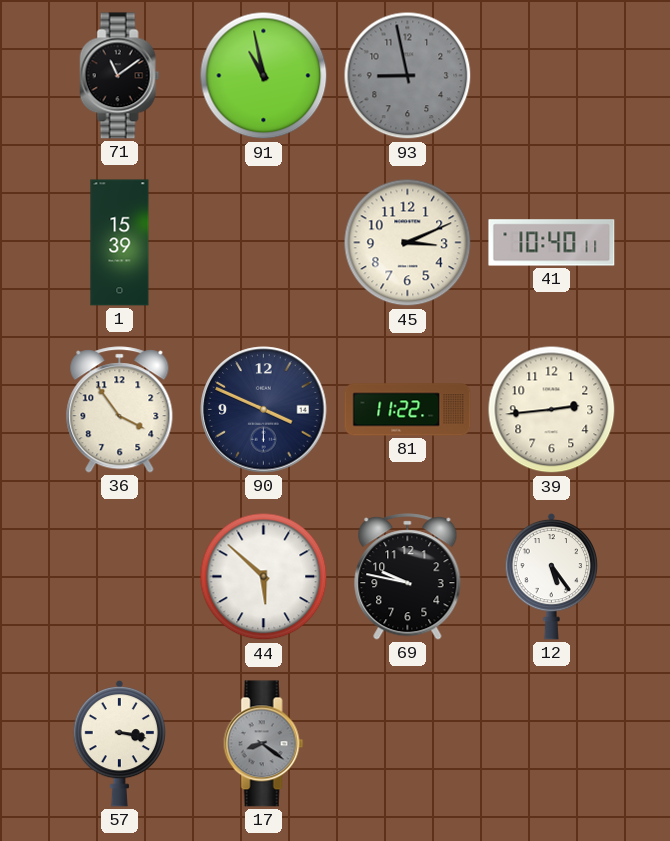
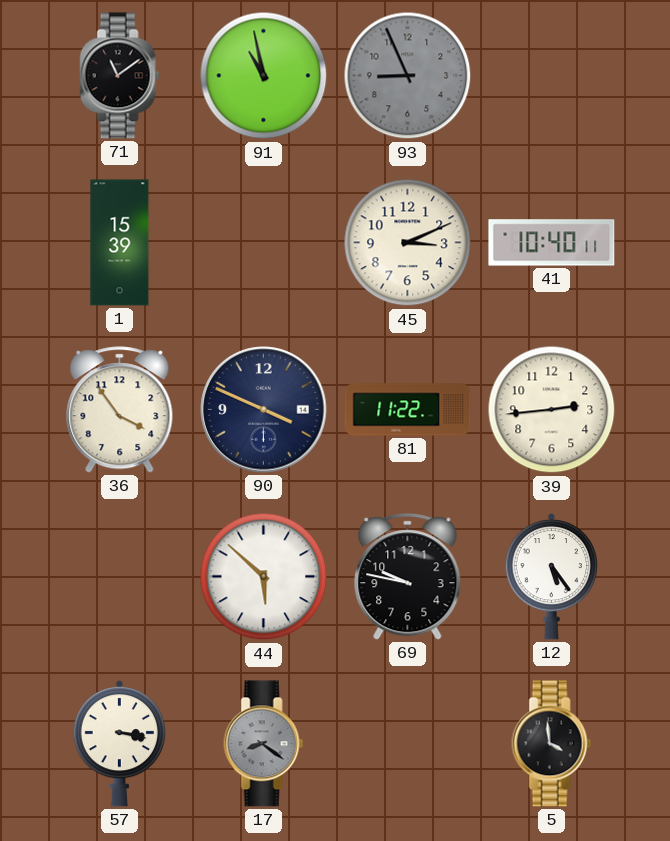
93: 8:58 -> 8:56
5: none -> 3:59
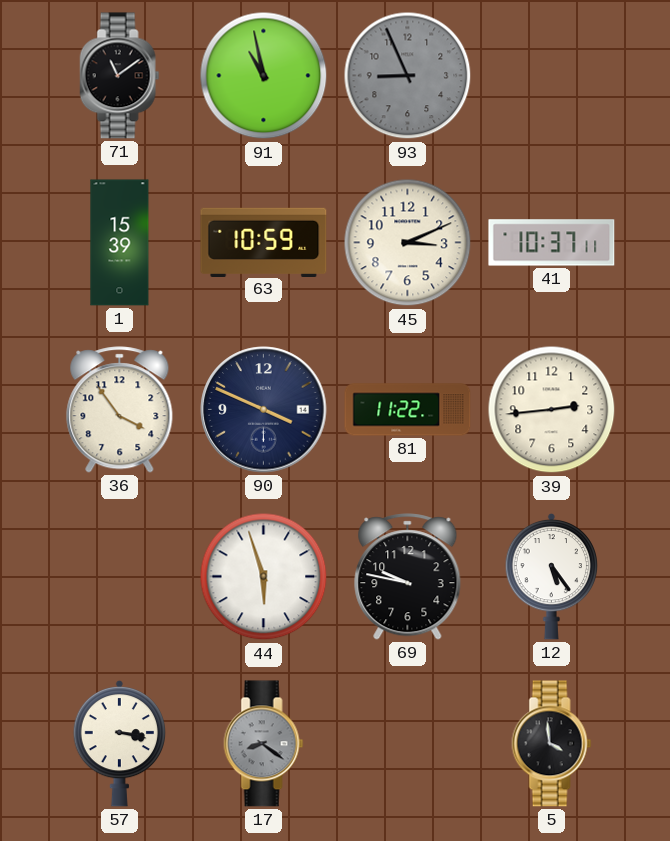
63: none -> 10:59
41: 10:40 -> 10:37
44: 5:52 -> 5:57
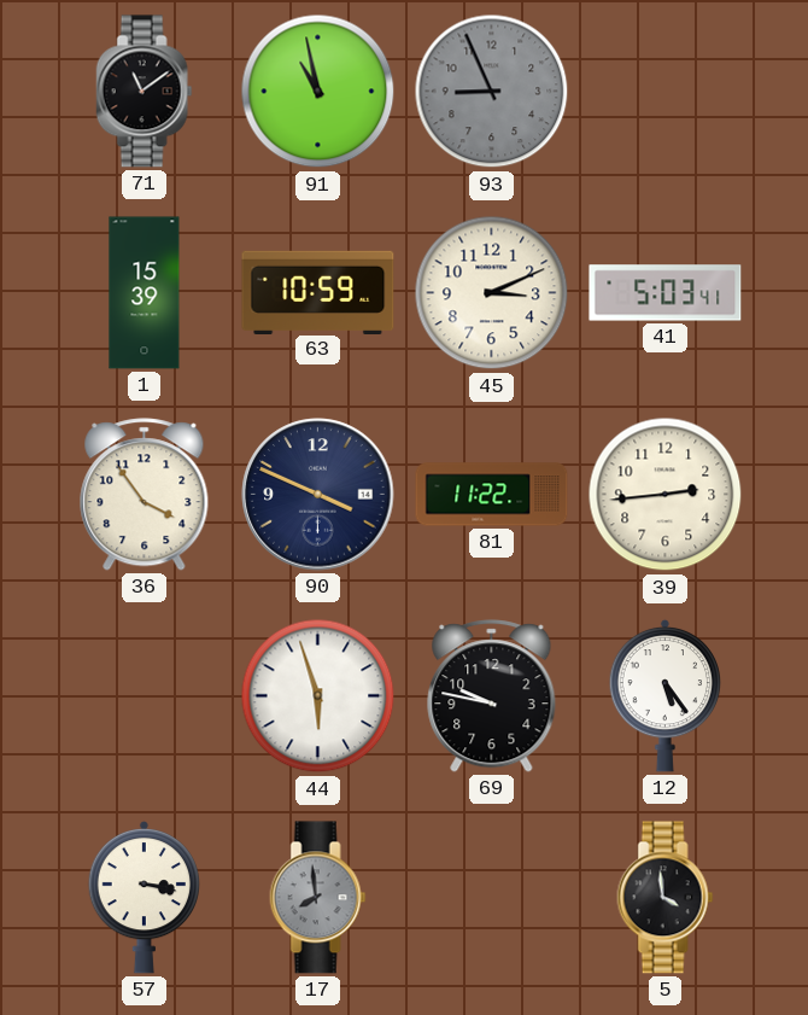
41: 10:37 -> 5:03
17: 8:21 -> 7:59
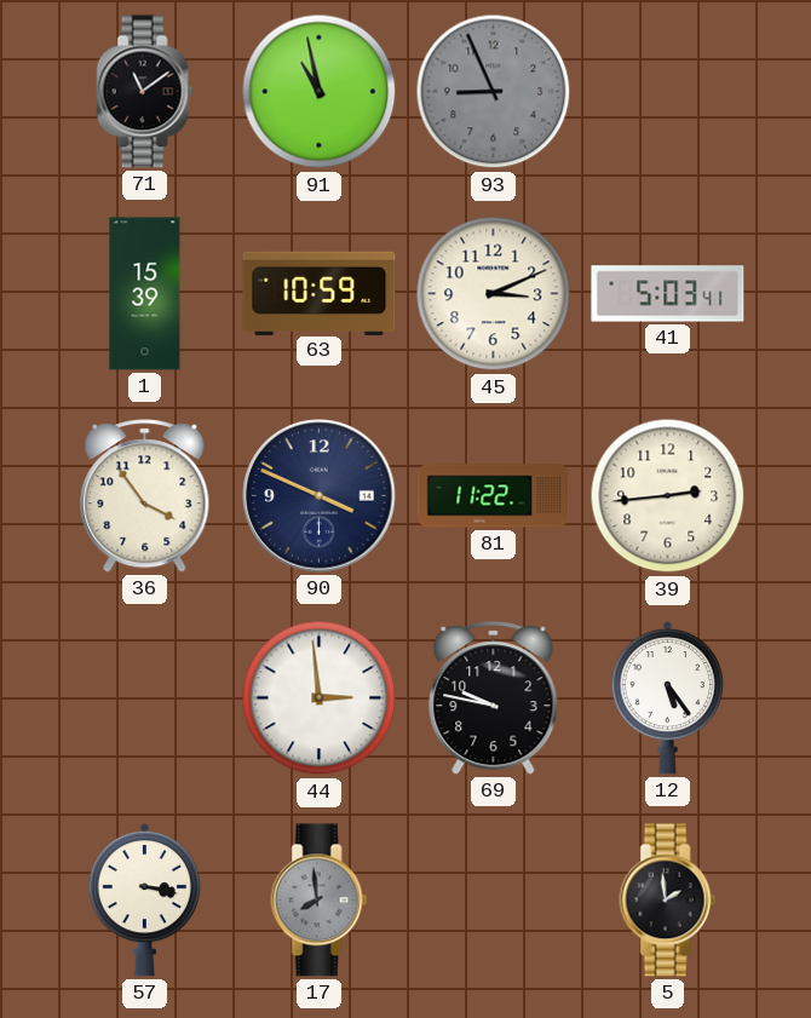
44: 5:57 -> 2:59
5: 3:59 -> 1:59
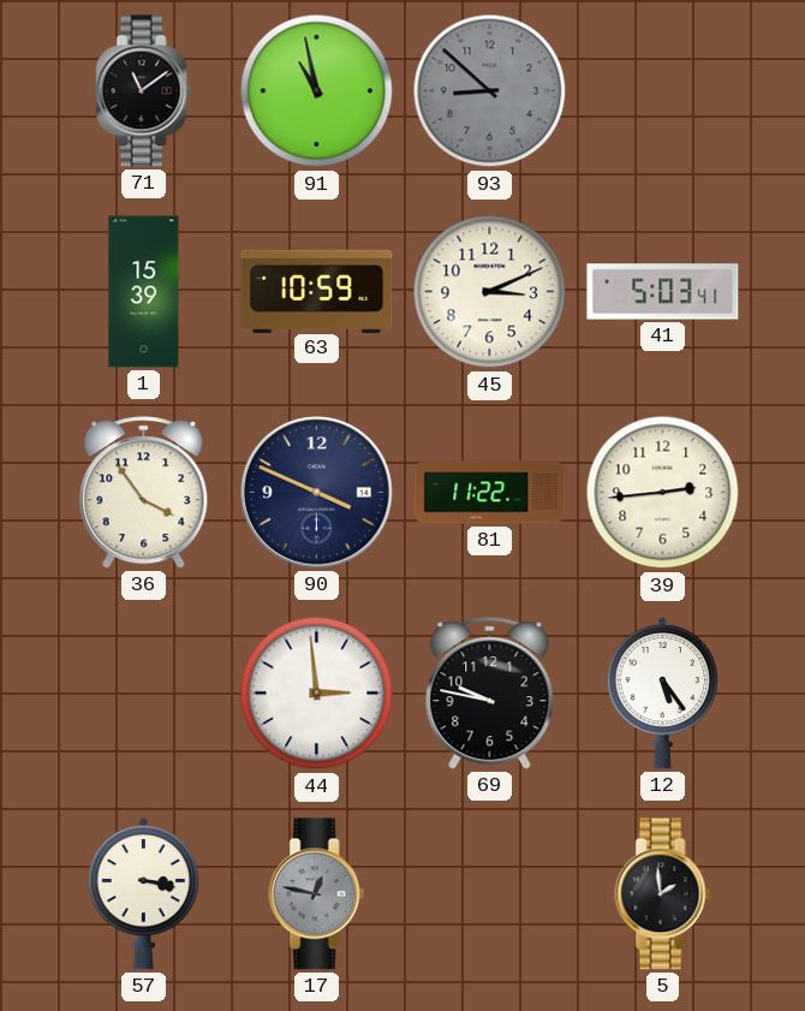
93: 8:56 -> 8:52
17: 7:59 -> 12:47
